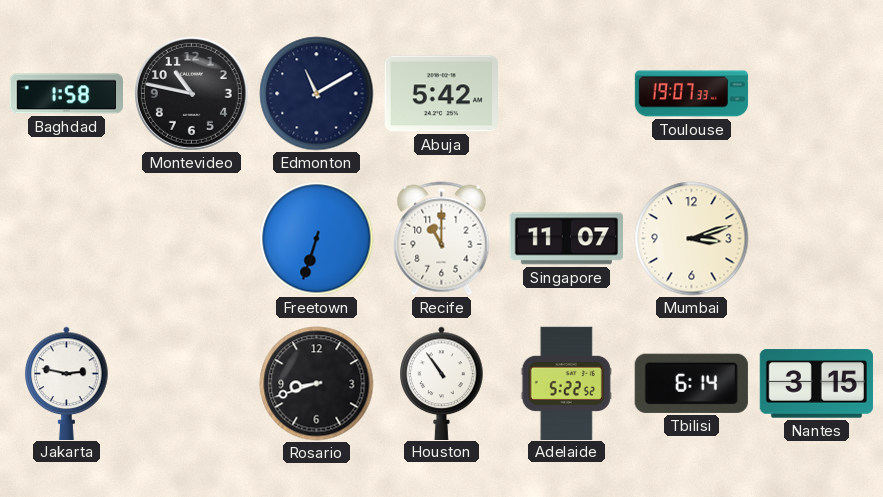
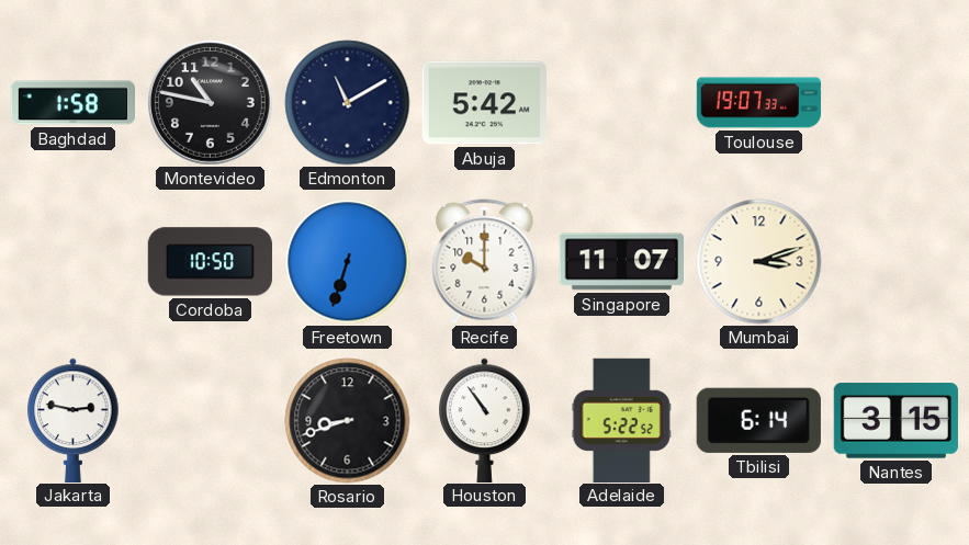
Cordoba: none -> 10:50
Recife: 11:00 -> 10:00
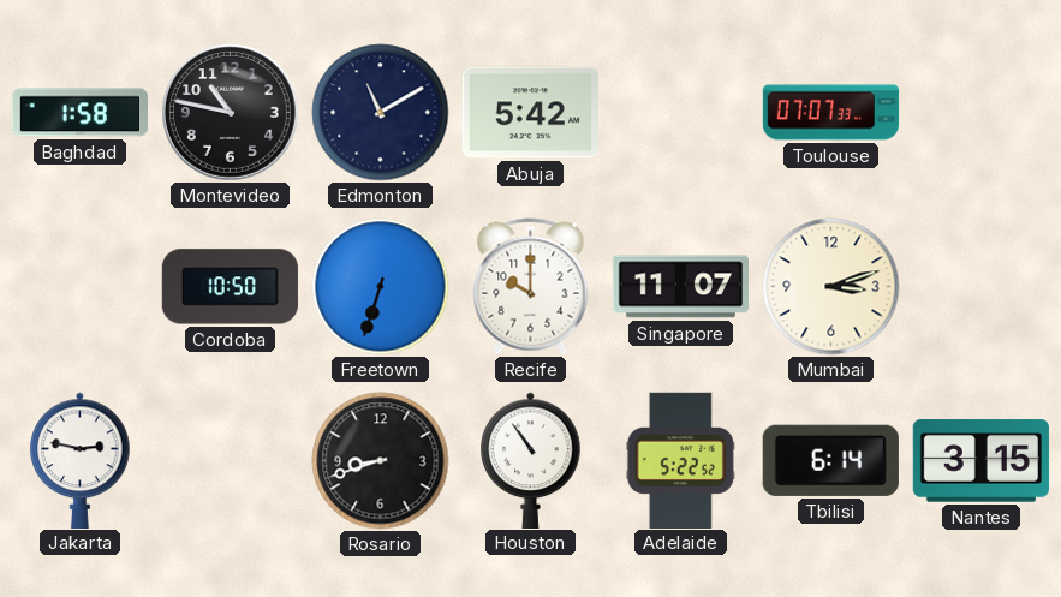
Toulouse: 19:07 -> 07:07
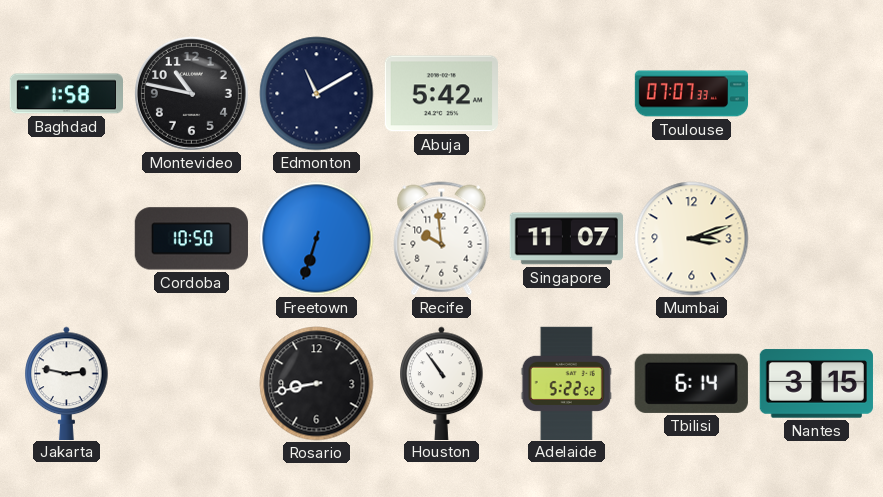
Recife: 10:00 -> 9:59
Rosario: 8:42 -> 8:43
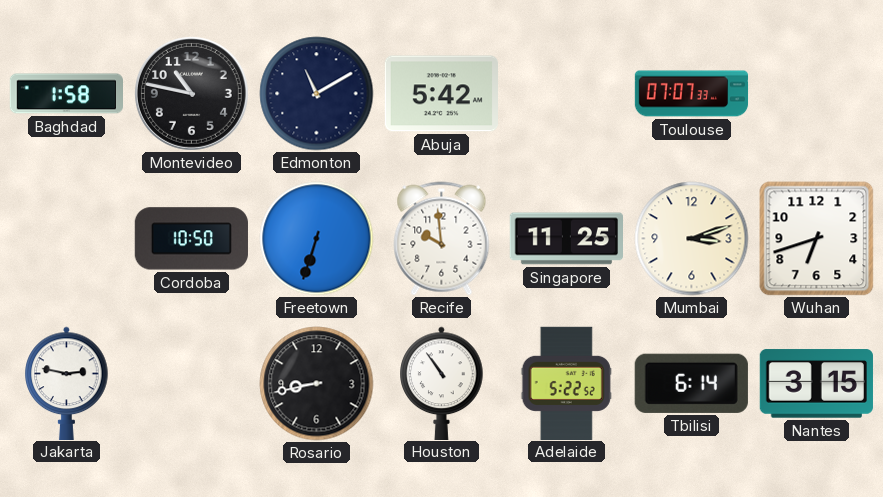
Singapore: 11:07 -> 11:25
Wuhan: none -> 6:42
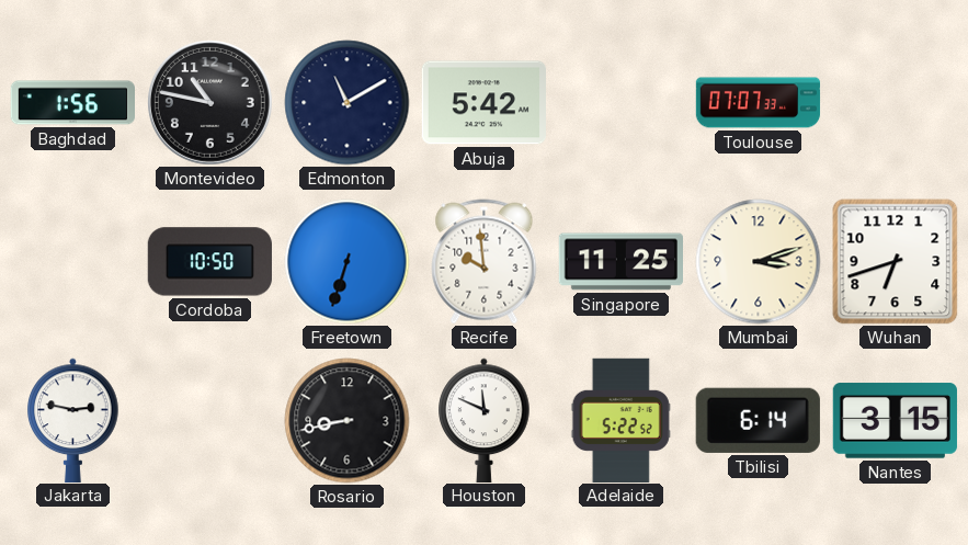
Baghdad: 1:58 -> 1:56
Houston: 10:54 -> 11:49
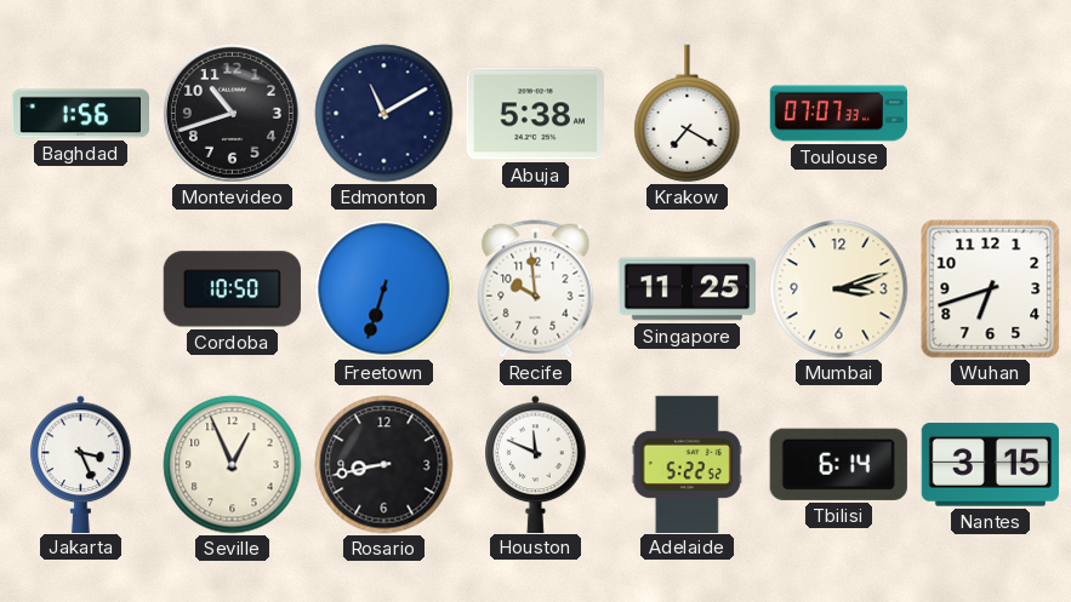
Montevideo: 10:47 -> 10:42
Abuja: 5:42 -> 5:38
Krakow: none -> 7:20
Jakarta: 2:47 -> 3:26
Seville: none -> 12:56
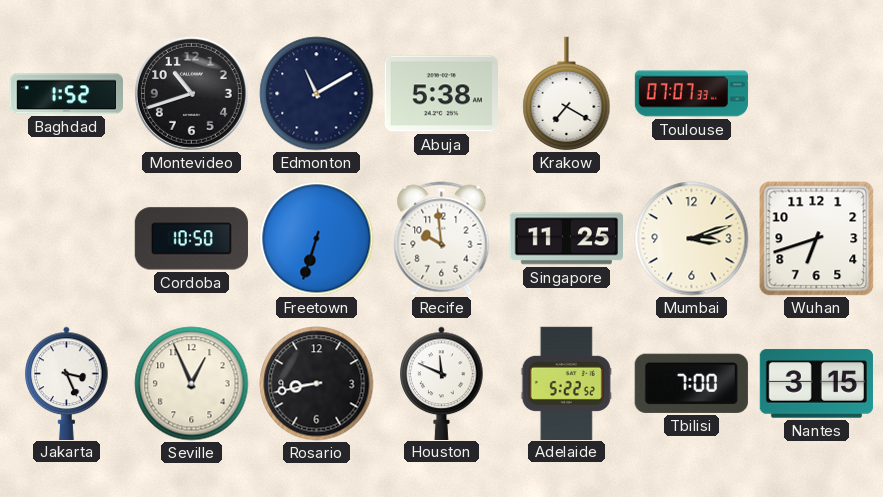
Baghdad: 1:56 -> 1:52
Tbilisi: 6:14 -> 7:00
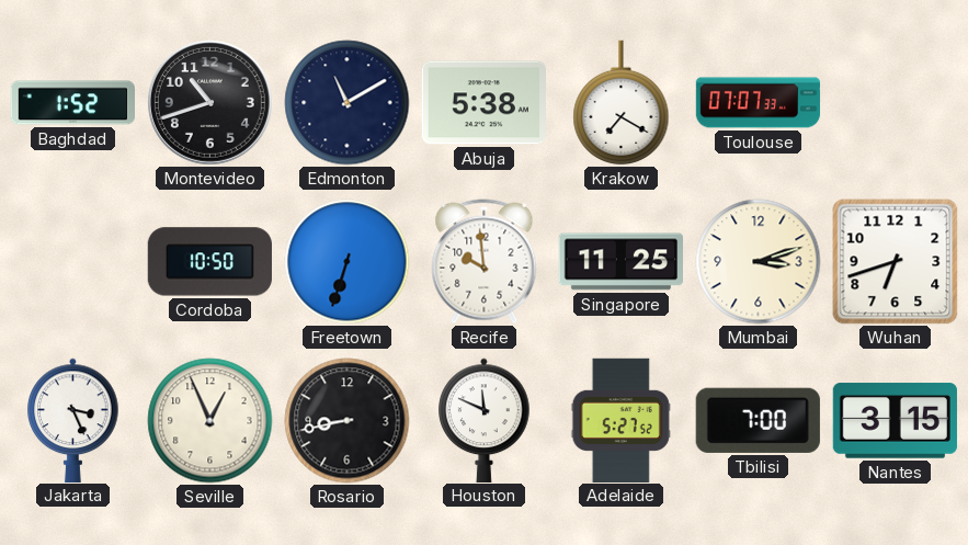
Adelaide: 5:22 -> 5:27
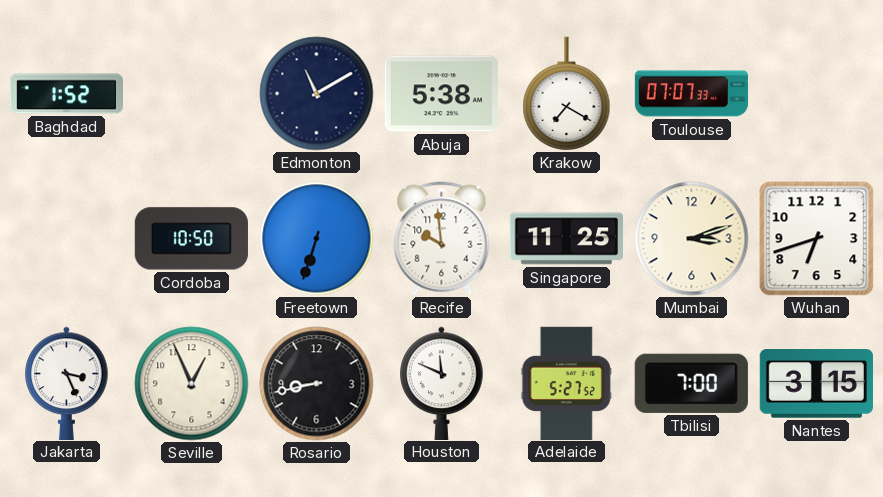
Montevideo: 10:42 -> none
